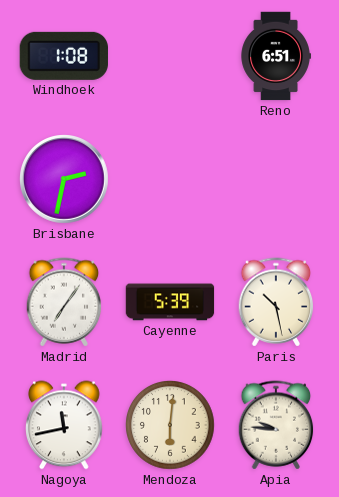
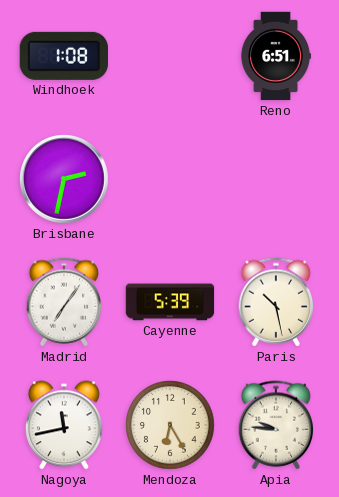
Mendoza: 6:01 -> 6:25
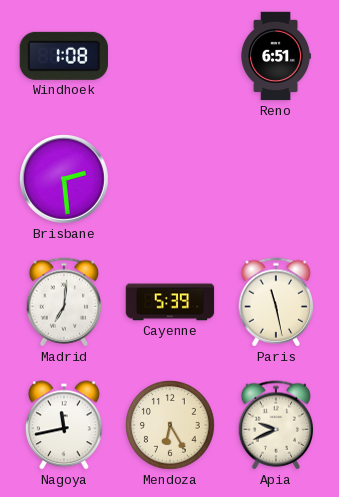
Brisbane: 2:32 -> 2:29
Madrid: 7:06 -> 7:01
Paris: 10:28 -> 11:28
Apia: 9:46 -> 9:41
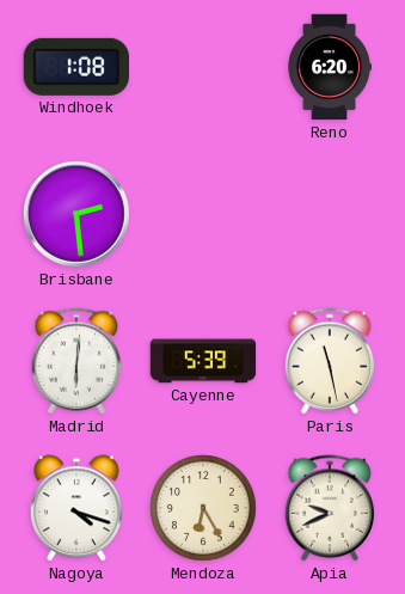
Reno: 6:51 -> 6:20
Madrid: 7:01 -> 6:01
Nagoya: 11:43 -> 4:18
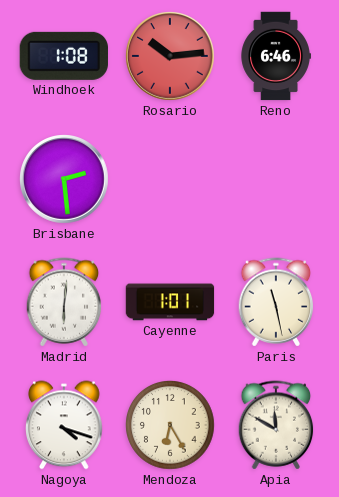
Rosario: none -> 10:14
Reno: 6:20 -> 6:46
Cayenne: 5:39 -> 1:01
Apia: 9:41 -> 11:50
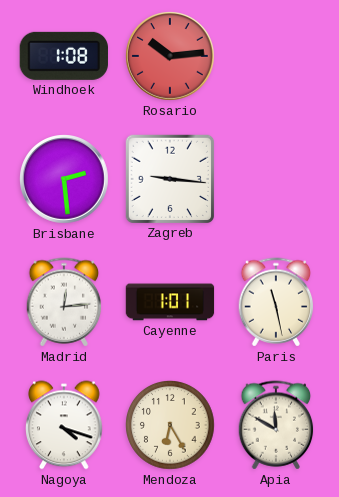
Reno: 6:46 -> none
Zagreb: none -> 9:16
Madrid: 6:01 -> 12:14
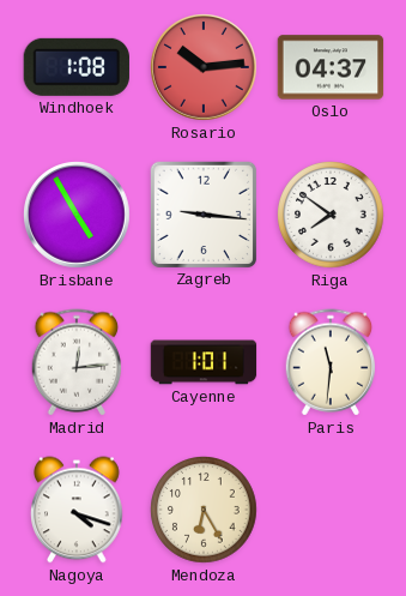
Oslo: none -> 04:37
Brisbane: 2:29 -> 4:55
Riga: none -> 7:51
Paris: 11:28 -> 11:31
Apia: 11:50 -> none
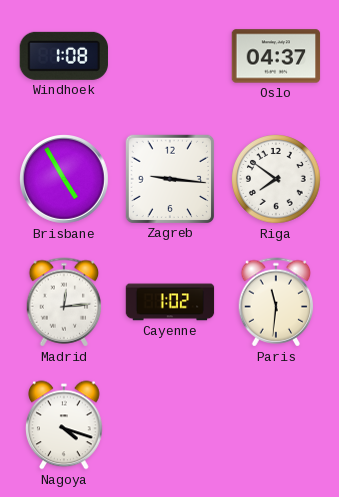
Rosario: 10:14 -> none
Cayenne: 1:01 -> 1:02
Mendoza: 6:25 -> none
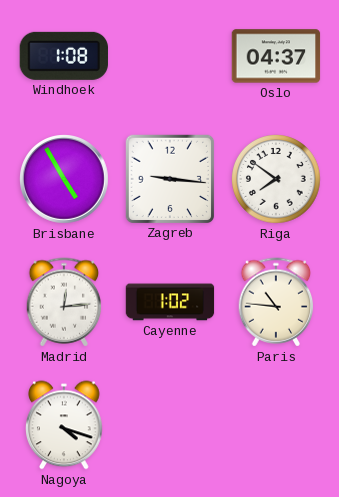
Paris: 11:31 -> 10:46
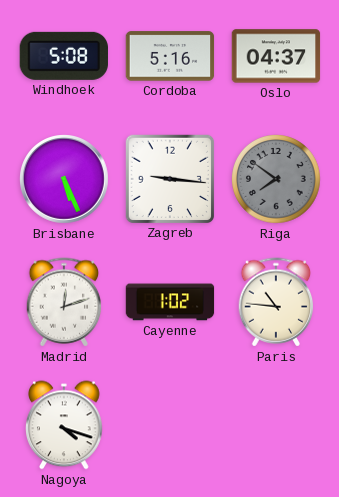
Windhoek: 1:08 -> 5:08
Cordoba: none -> 5:16
Brisbane: 4:55 -> 5:26
Riga dial: white -> grey
Madrid: 12:14 -> 12:12
